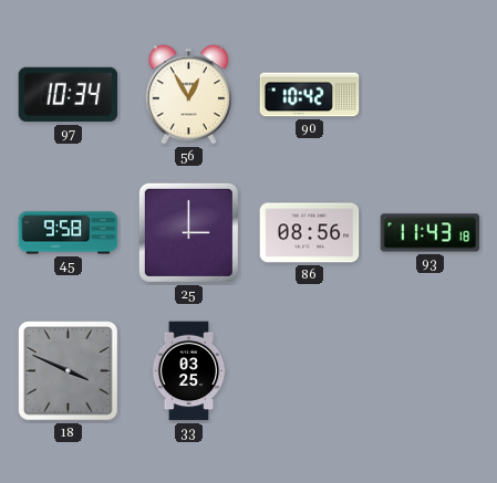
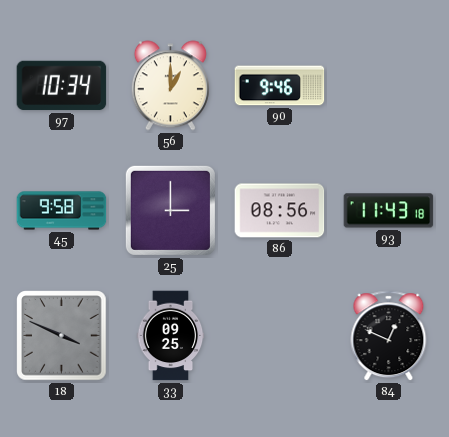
56: 12:55 -> 1:00
90: 10:42 -> 9:46
33: 03:25 -> 09:25
84: none -> 12:49
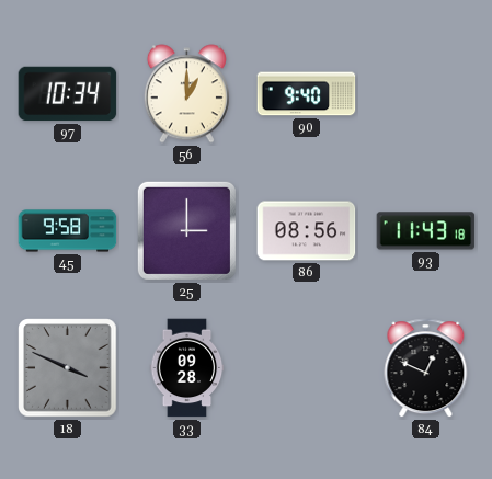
90: 9:46 -> 9:40
33: 09:25 -> 09:28
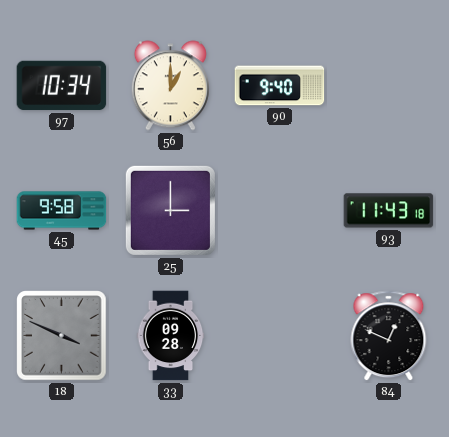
86: 08:56 -> none
